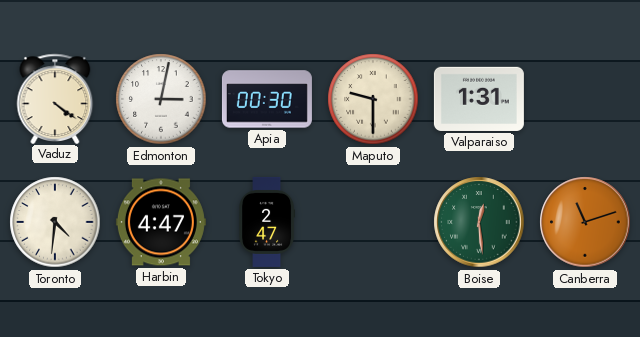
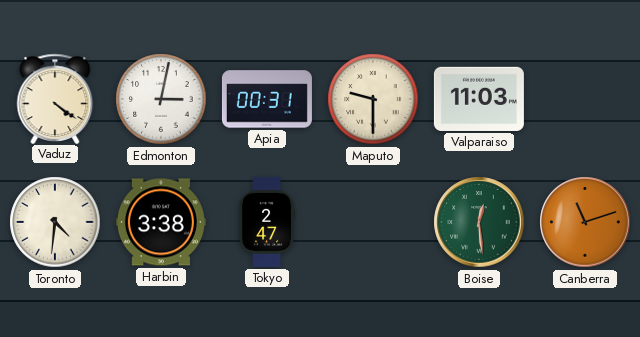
Apia: 00:30 -> 00:31
Valparaiso: 1:31 -> 11:03
Harbin: 4:47 -> 3:38
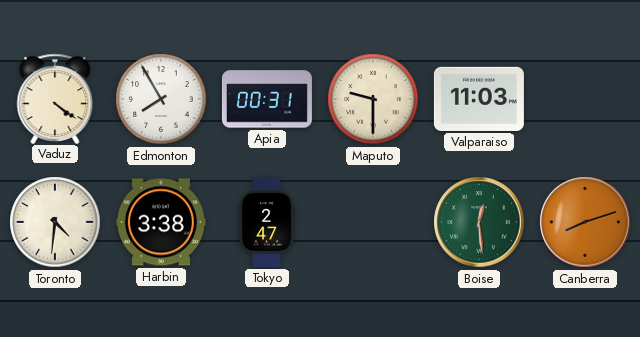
Edmonton: 3:02 -> 7:55
Canberra: 11:12 -> 8:12
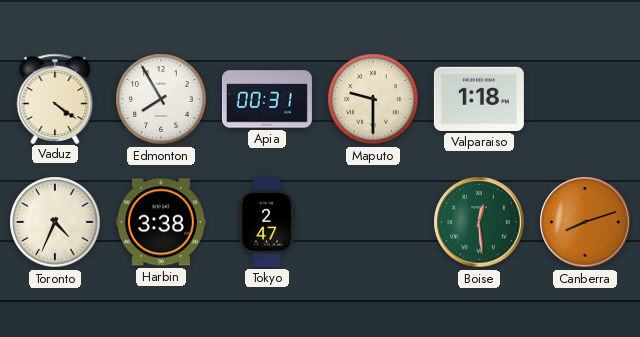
Valparaiso: 11:03 -> 1:18
Toronto: 4:31 -> 4:34
